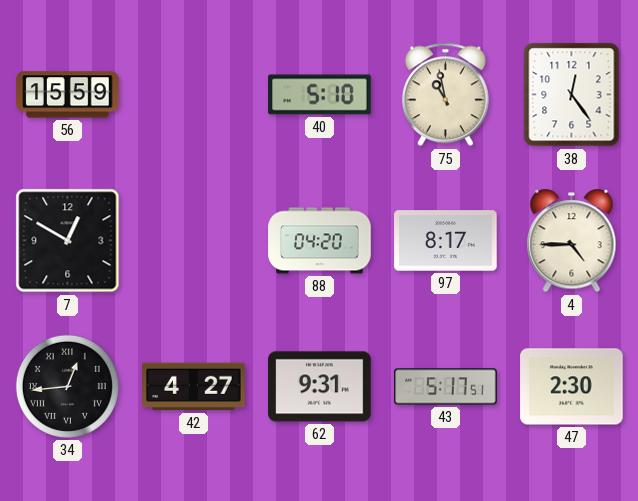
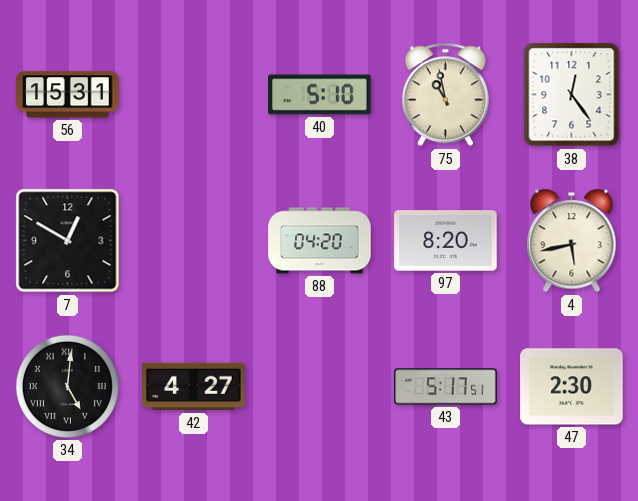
56: 15:59 -> 15:31
97: 8:17 -> 8:20
4: 4:45 -> 5:43
34: 12:44 -> 5:01
62: 9:31 -> none
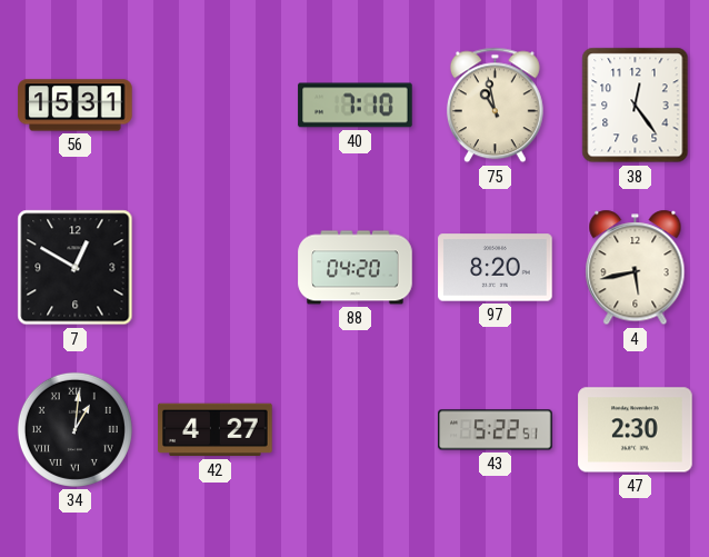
40: 5:10 -> 7:10
34: 5:01 -> 1:01
43: 5:17 -> 5:22
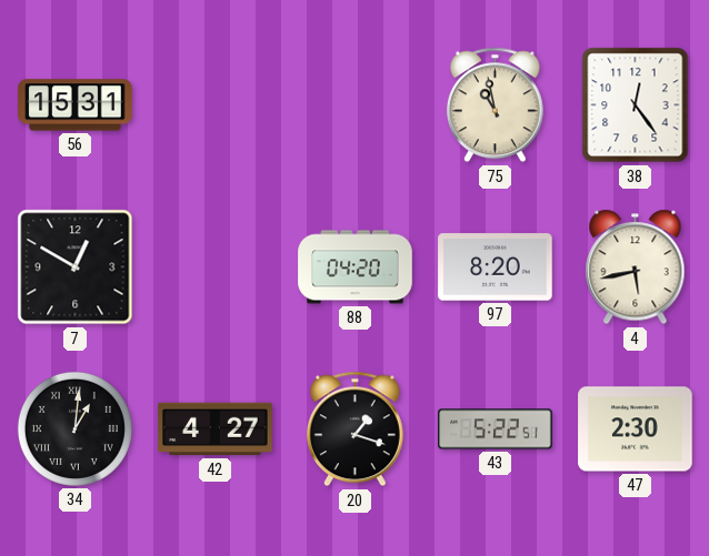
40: 7:10 -> none
20: none -> 1:18
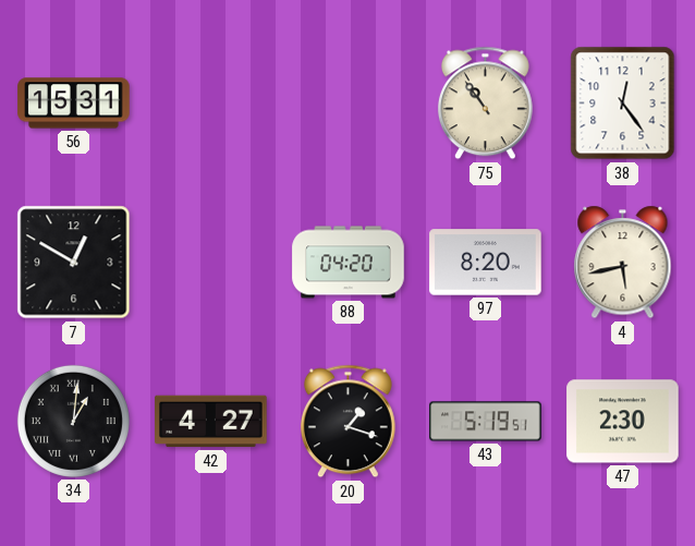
75: 10:58 -> 10:54
43: 5:22 -> 5:19
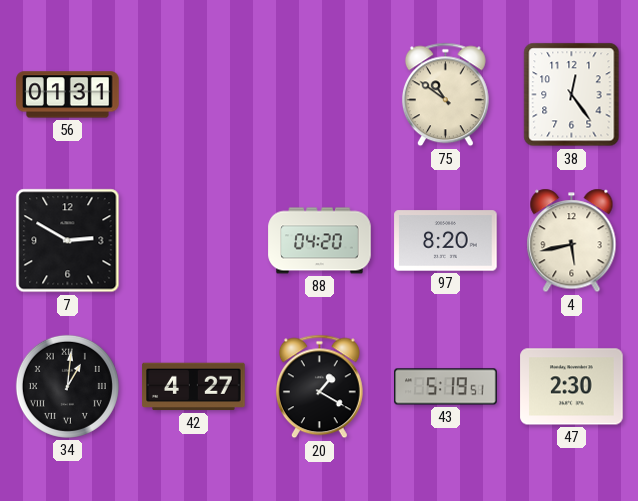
56: 15:31 -> 01:31
75: 10:54 -> 10:51
7: 12:50 -> 2:50
20: 1:18 -> 1:20
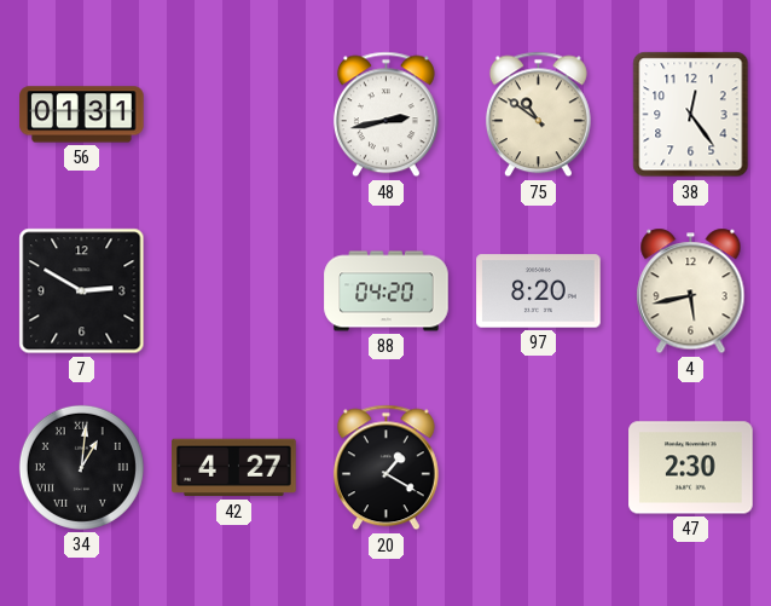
48: none -> 2:43
43: 5:19 -> none
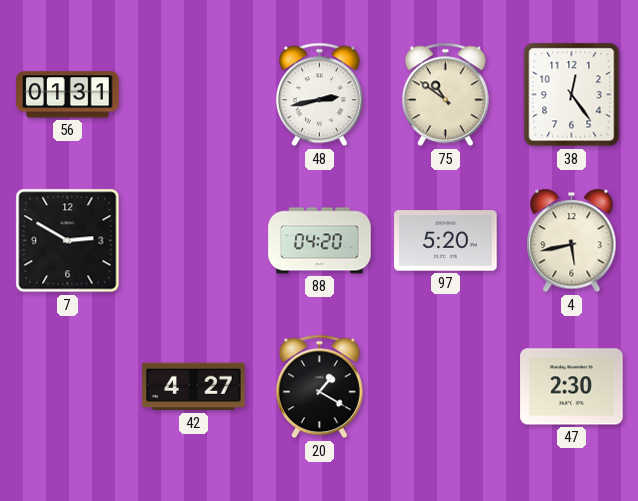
97: 8:20 -> 5:20
34: 1:01 -> none
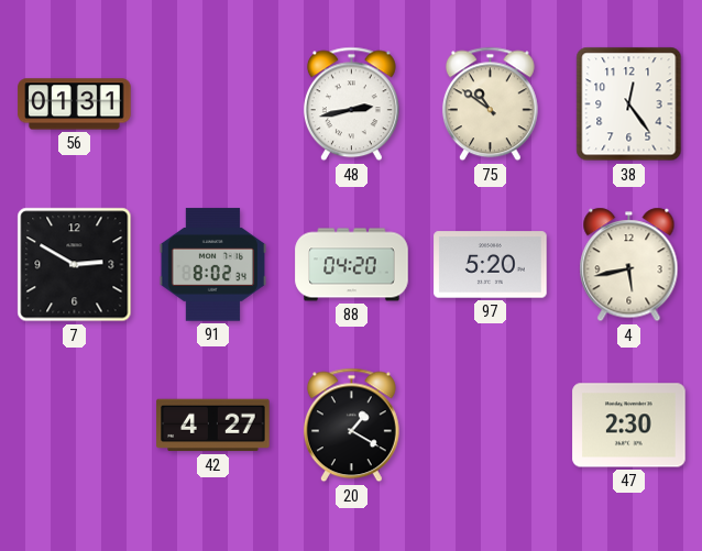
91: none -> 8:02
